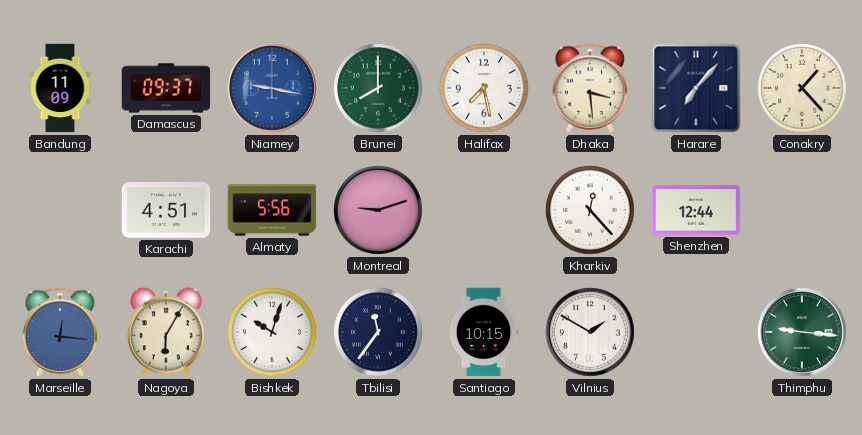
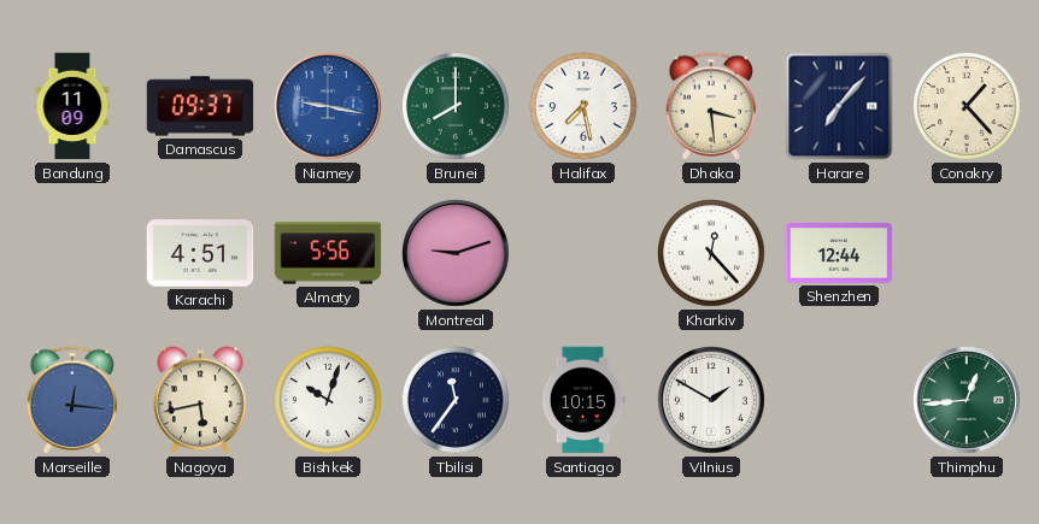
Nagoya: 6:05 -> 5:43
Thimphu: 9:16 -> 12:44
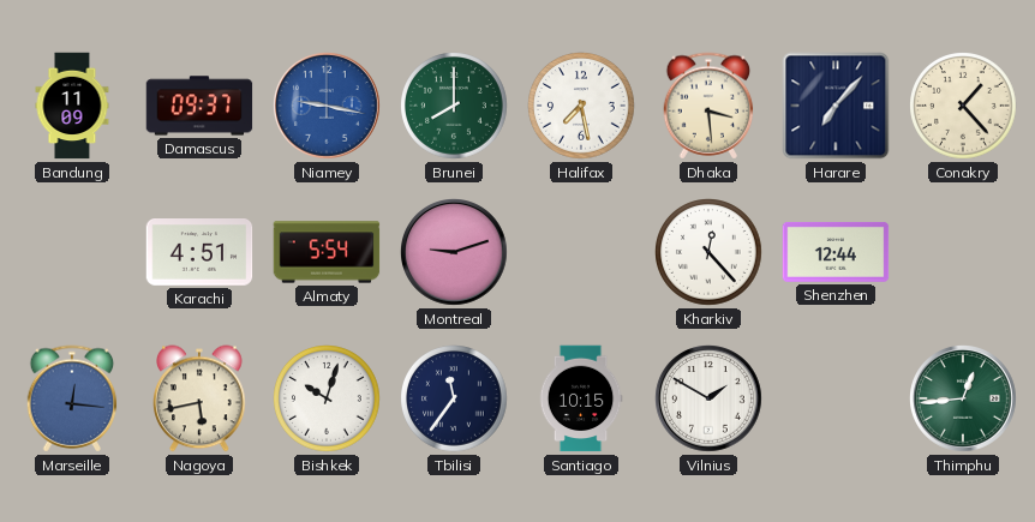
Almaty: 5:56 -> 5:54
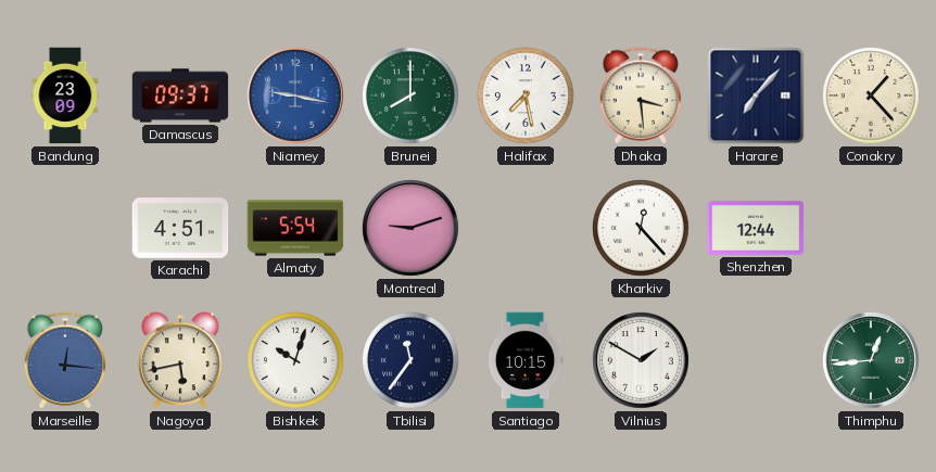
Bandung: 11:09 -> 23:09
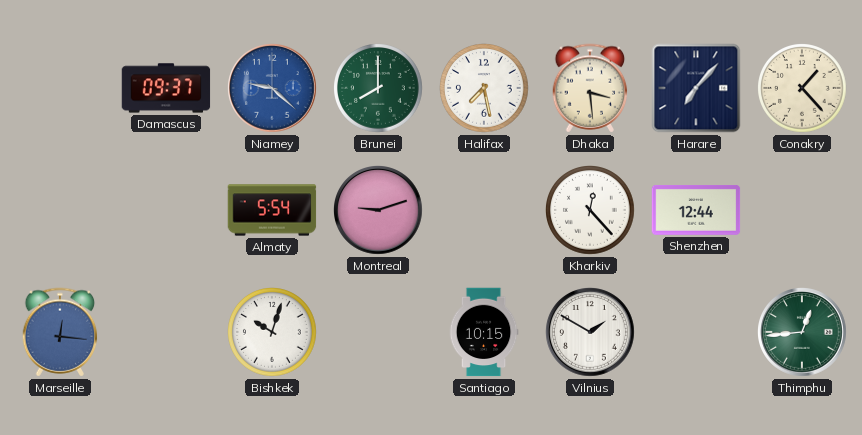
Bandung: 23:09 -> none
Niamey: 9:17 -> 9:22
Karachi: 4:51 -> none
Nagoya: 5:43 -> none
Tbilisi: 11:36 -> none
